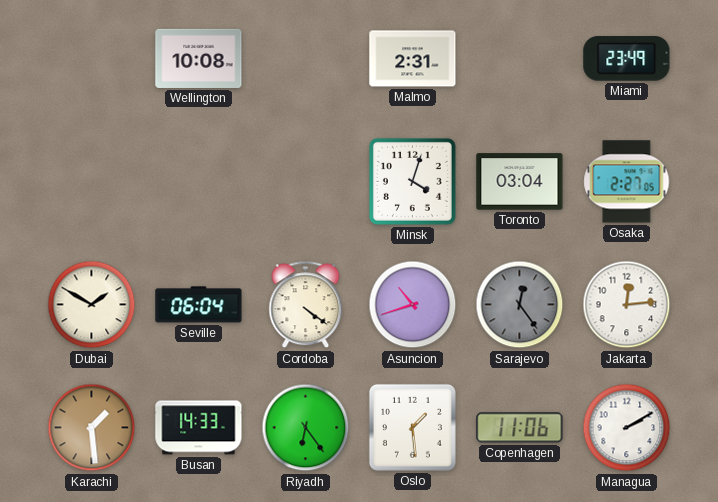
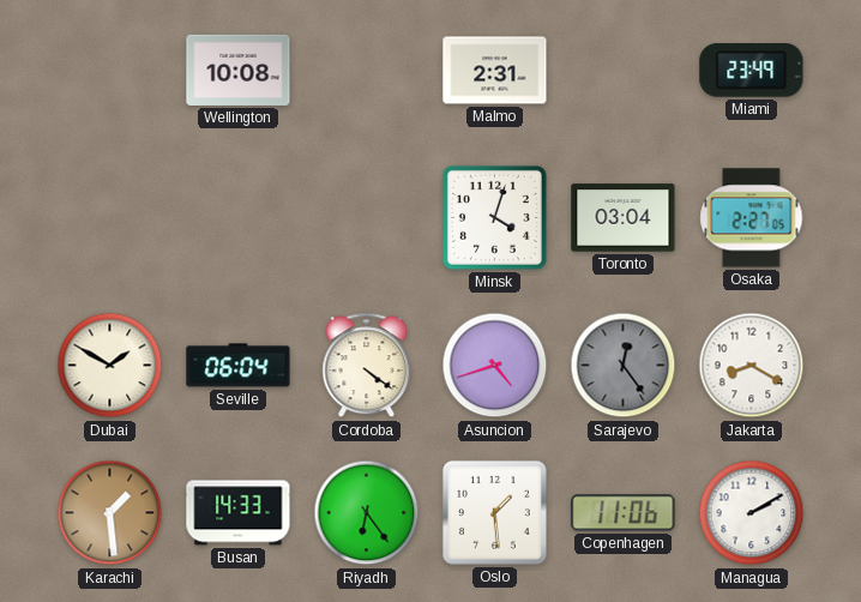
Asuncion: 10:42 -> 4:42
Jakarta: 12:14 -> 8:20
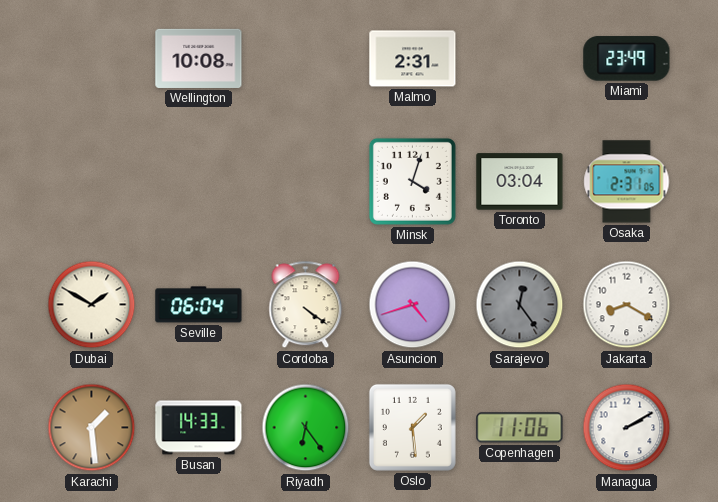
Osaka: 2:27 -> 2:31
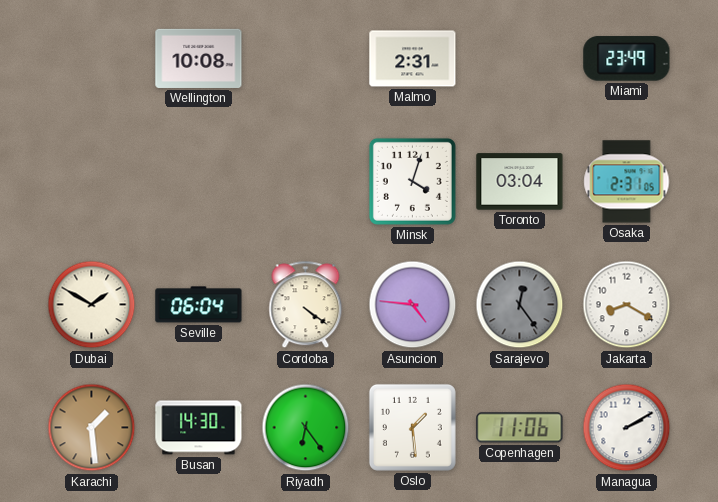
Asuncion: 4:42 -> 4:46
Busan: 14:33 -> 14:30
